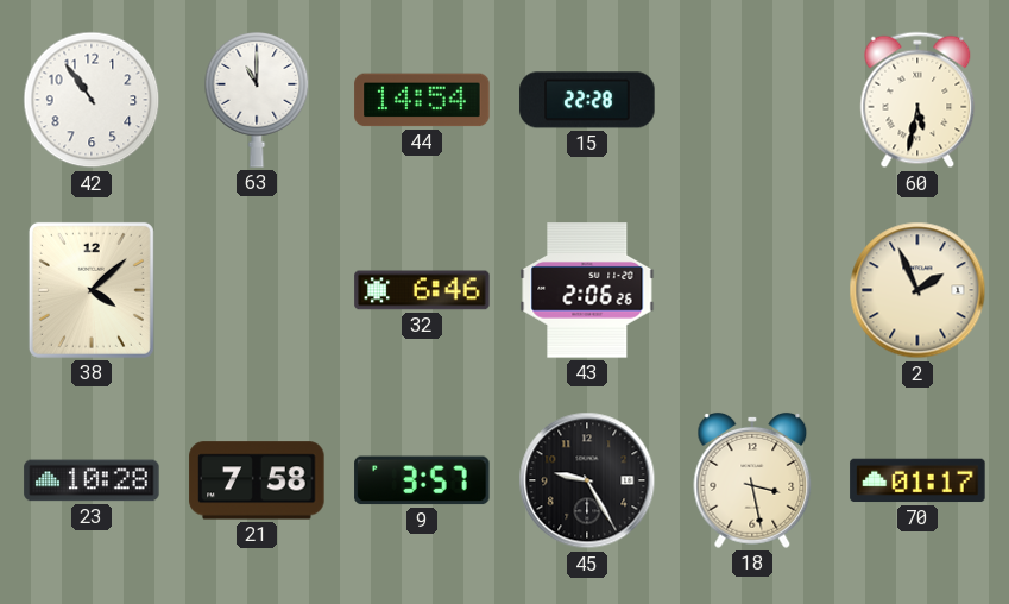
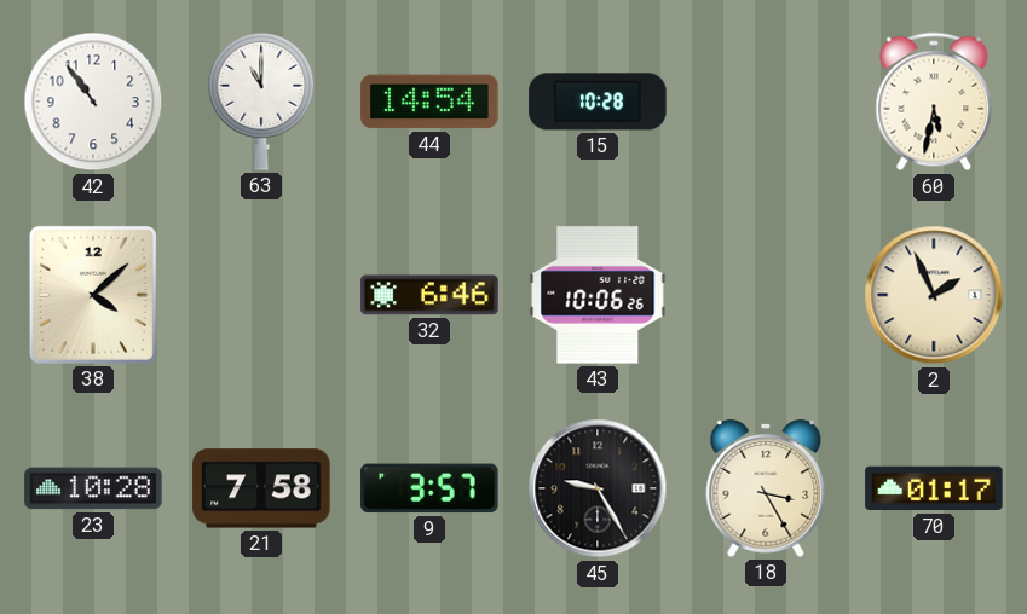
15: 22:28 -> 10:28
43: 2:06 -> 10:06
18: 3:28 -> 3:25
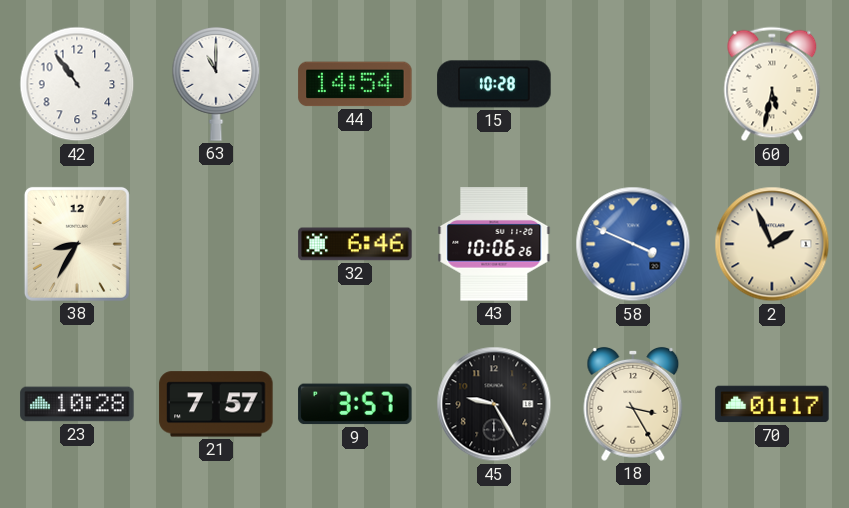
38: 4:08 -> 8:35
58: none -> 3:49
21: 7:58 -> 7:57
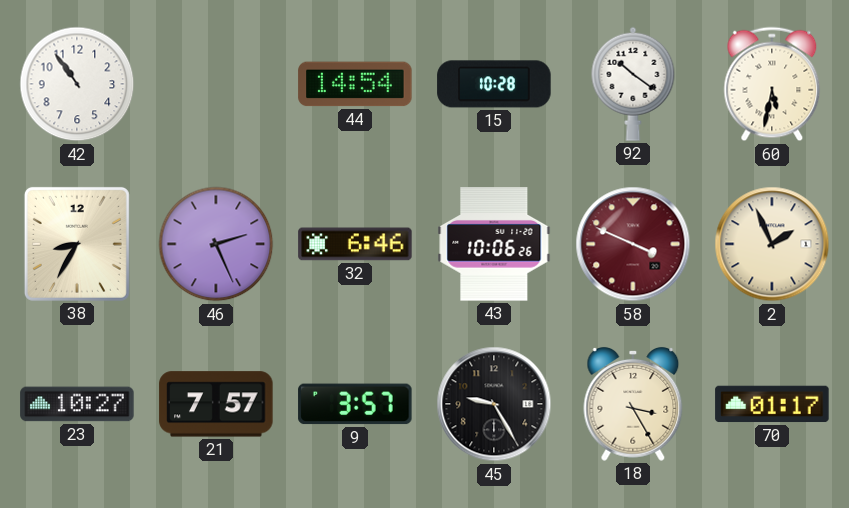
63: 11:00 -> none
92: none -> 10:21
46: none -> 2:26
58 dial: blue -> burgundy
23: 10:28 -> 10:27
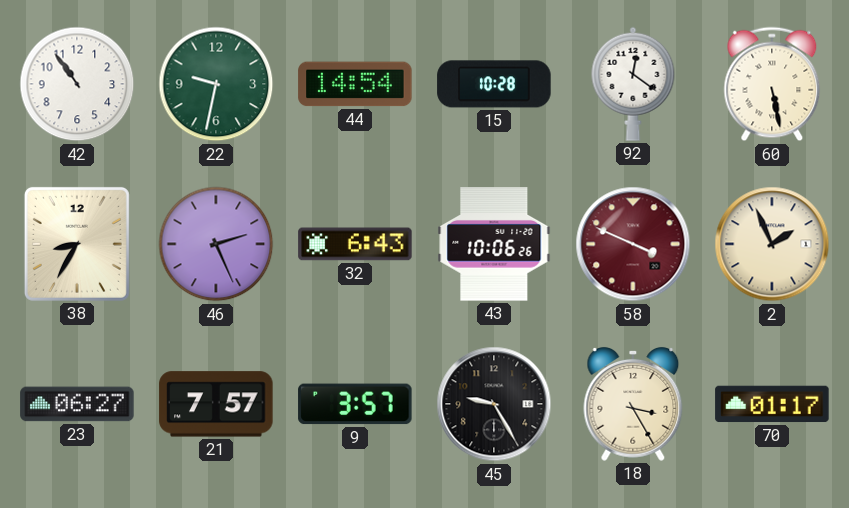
22: none -> 9:32
92: 10:21 -> 12:21
60: 5:32 -> 5:28
32: 6:46 -> 6:43
23: 10:27 -> 06:27
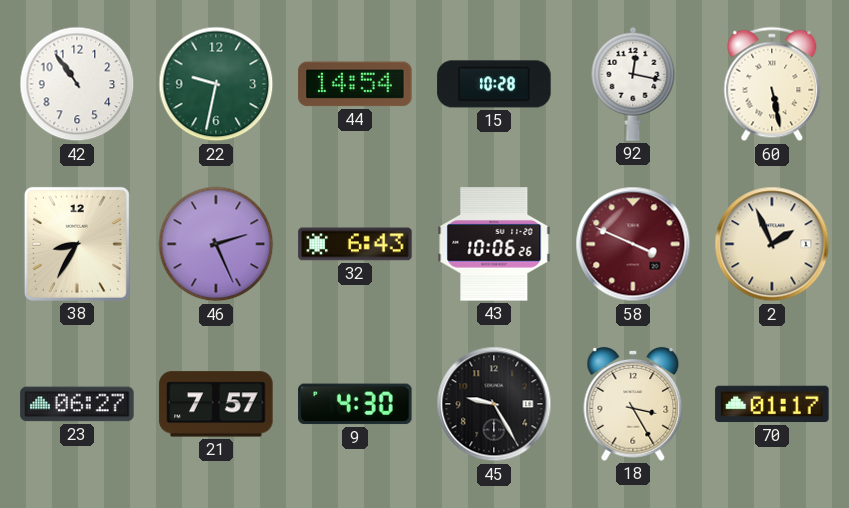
92: 12:21 -> 12:17
9: 3:57 -> 4:30
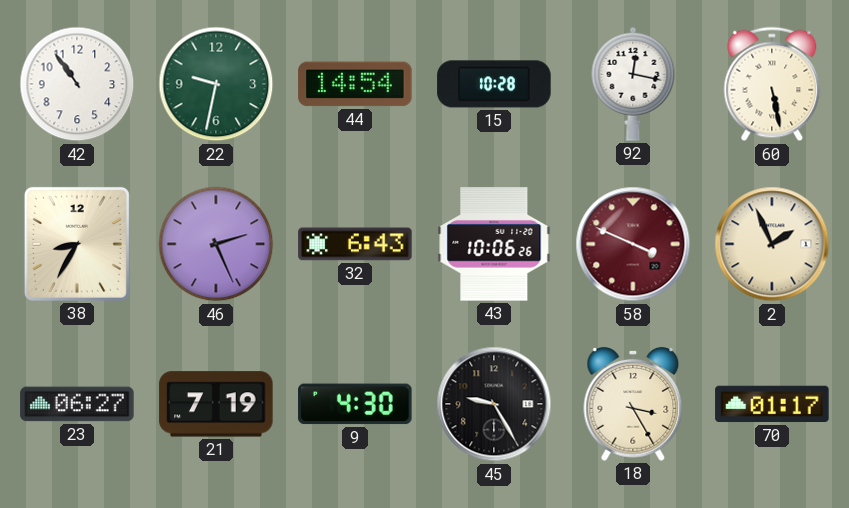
21: 7:57 -> 7:19
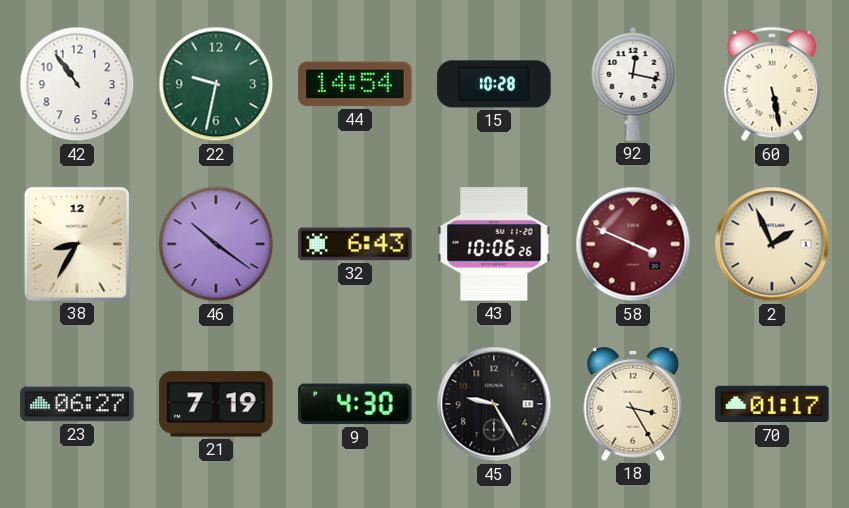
46: 2:26 -> 10:21
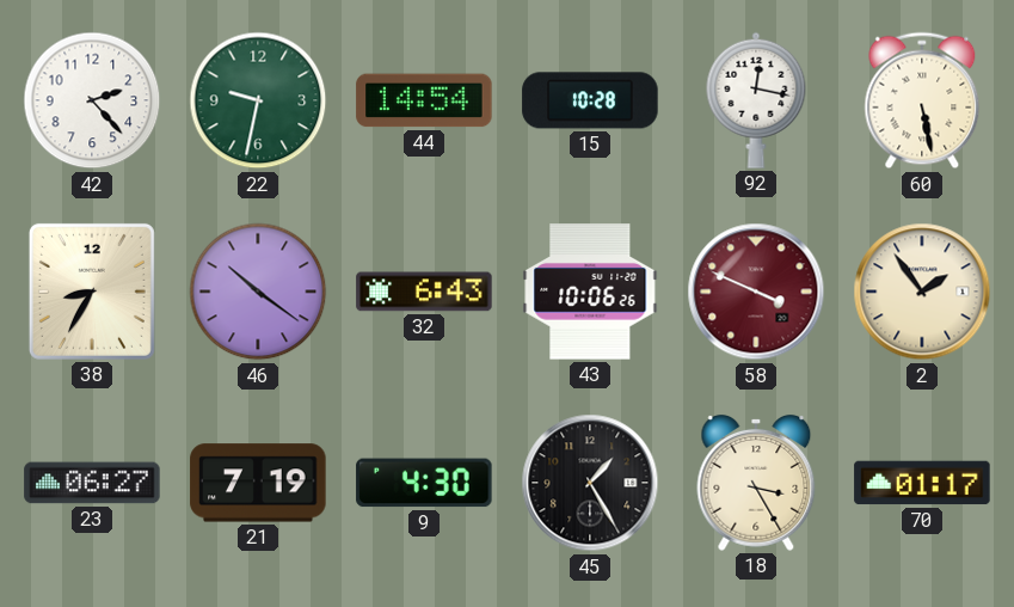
42: 10:54 -> 2:23
2: 1:56 -> 1:54
45: 9:25 -> 1:25
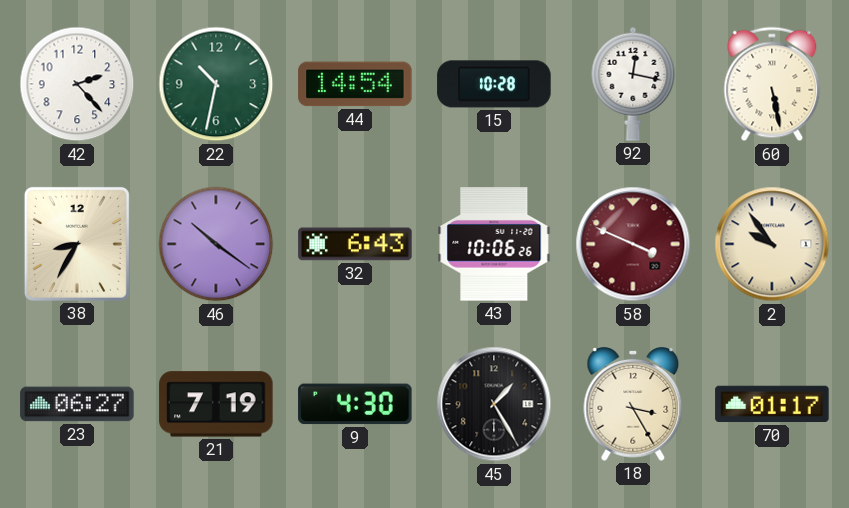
22: 9:32 -> 10:32
2: 1:54 -> 9:54
